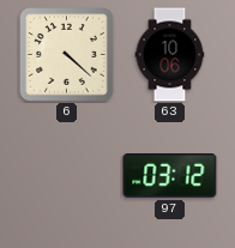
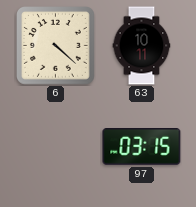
63: 10:06 -> 10:11
97: 03:12 -> 03:15
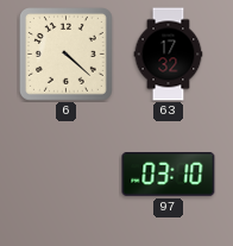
63: 10:11 -> 17:32
97: 03:15 -> 03:10
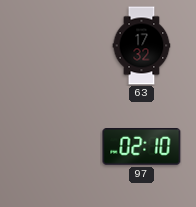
6: 4:22 -> none
97: 03:10 -> 02:10
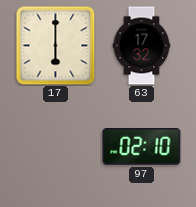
17: none -> 6:00
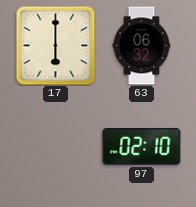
63: 17:32 -> 06:32
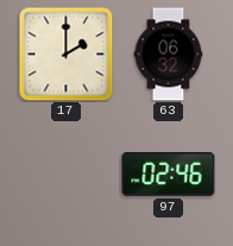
17: 6:00 -> 2:00
97: 02:10 -> 02:46
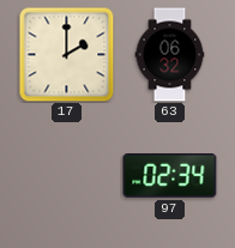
97: 02:46 -> 02:34
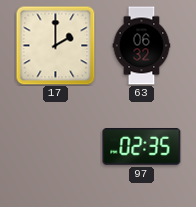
97: 02:34 -> 02:35
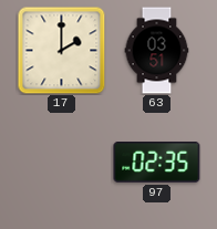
63: 06:32 -> 03:51
